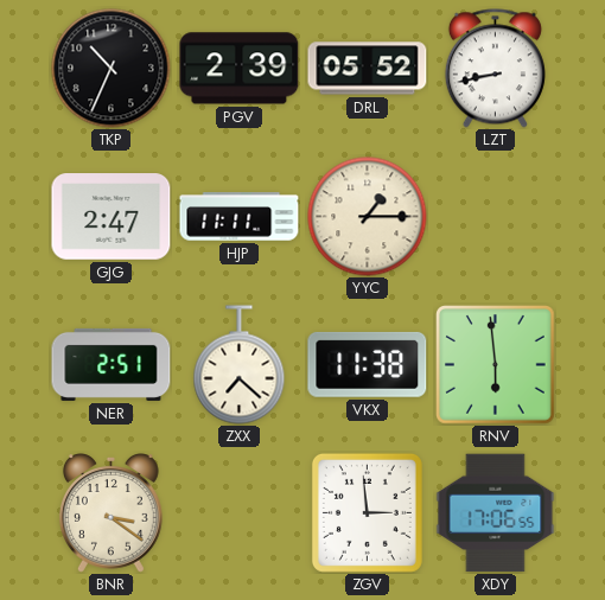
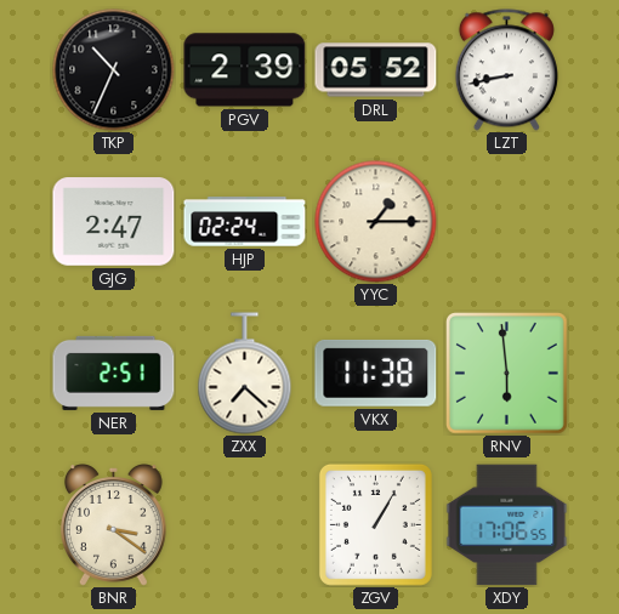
HJP: 11:11 -> 02:24
ZGV: 2:59 -> 1:05
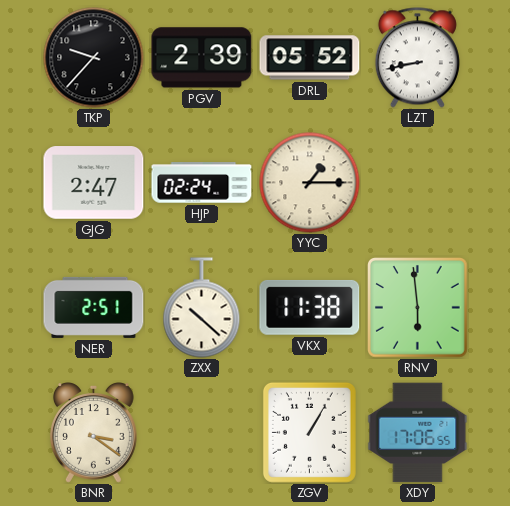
TKP: 10:34 -> 9:37
ZXX: 7:22 -> 10:22
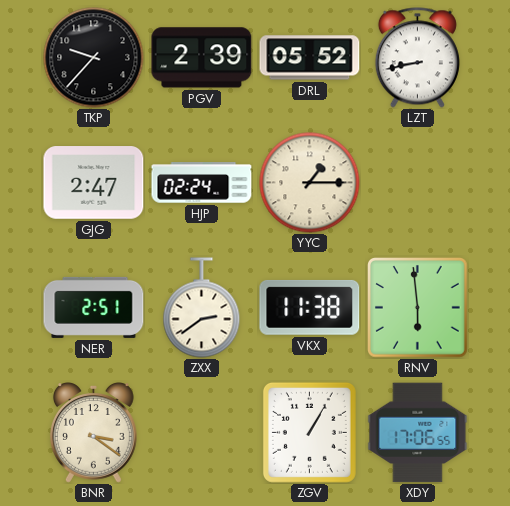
ZXX: 10:22 -> 2:39
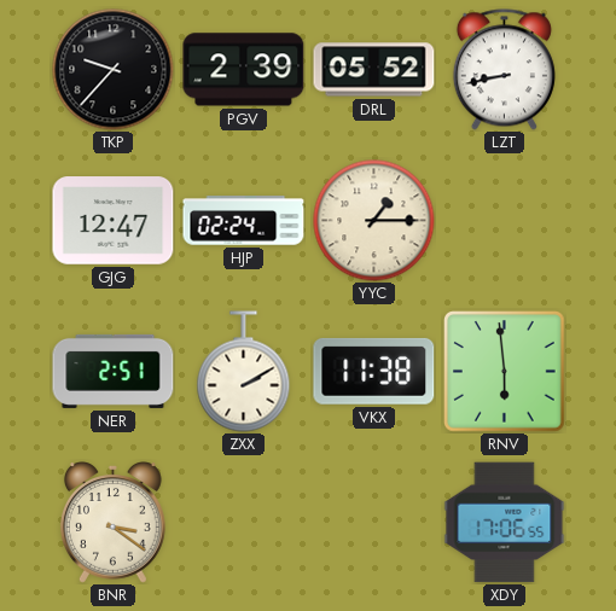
GJG: 2:47 -> 12:47
ZXX: 2:39 -> 2:10
ZGV: 1:05 -> none
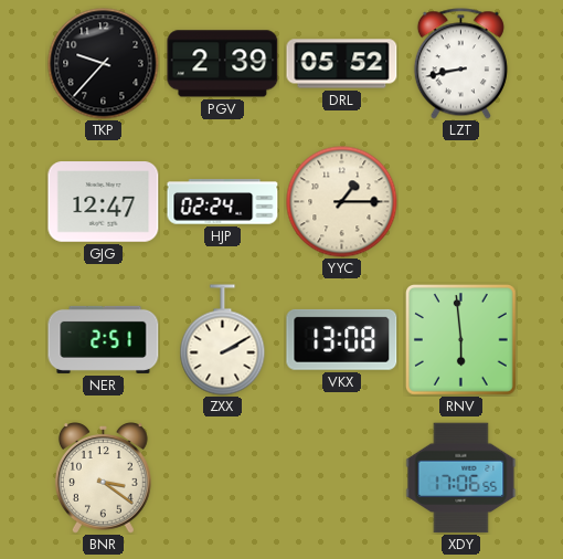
VKX: 11:38 -> 13:08
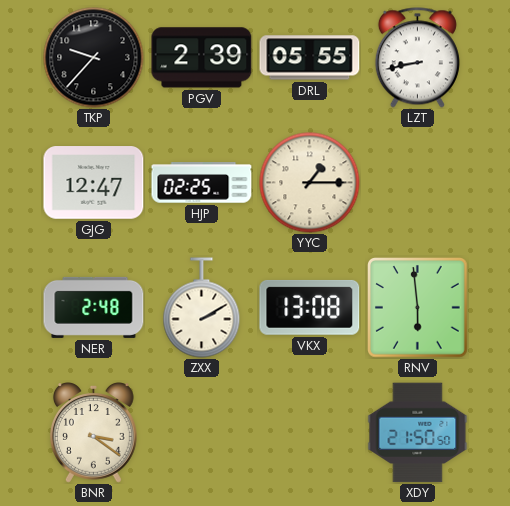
DRL: 05:52 -> 05:55
HJP: 02:24 -> 02:25
NER: 2:51 -> 2:48
XDY: 17:06 -> 21:50
